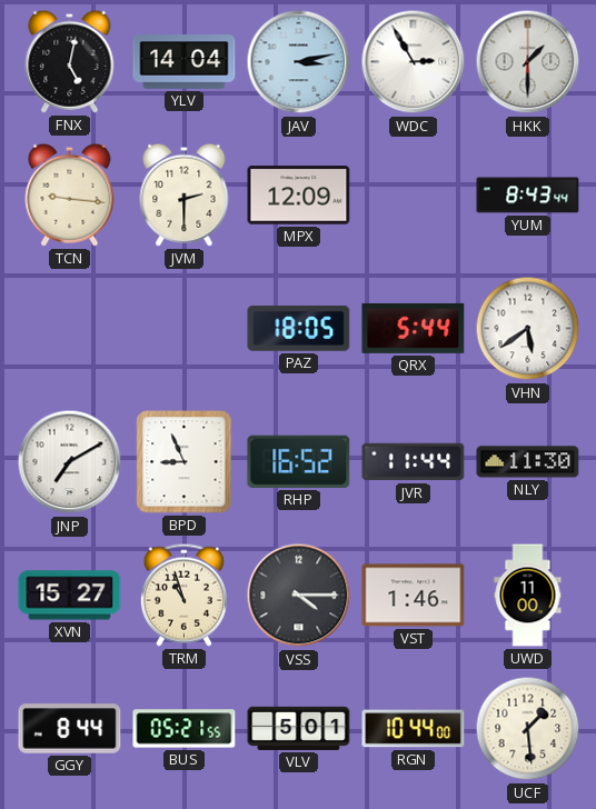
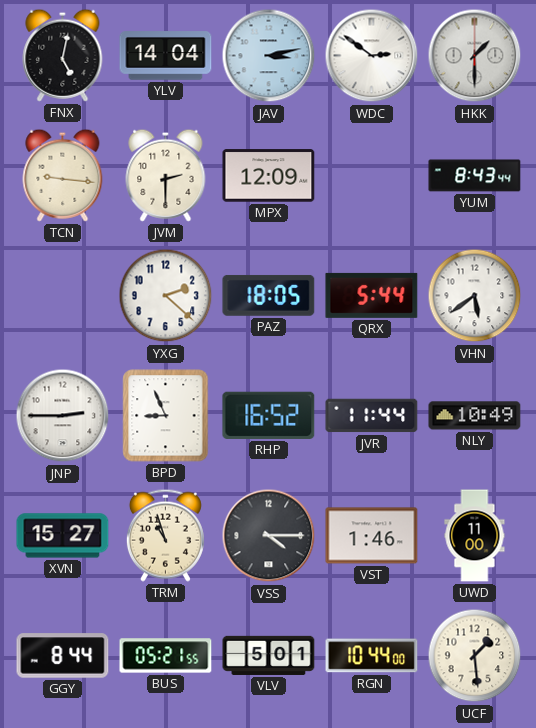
WDC: 2:55 -> 2:51
YXG: none -> 2:22
JNP: 7:10 -> 2:45
NLY: 11:30 -> 10:49
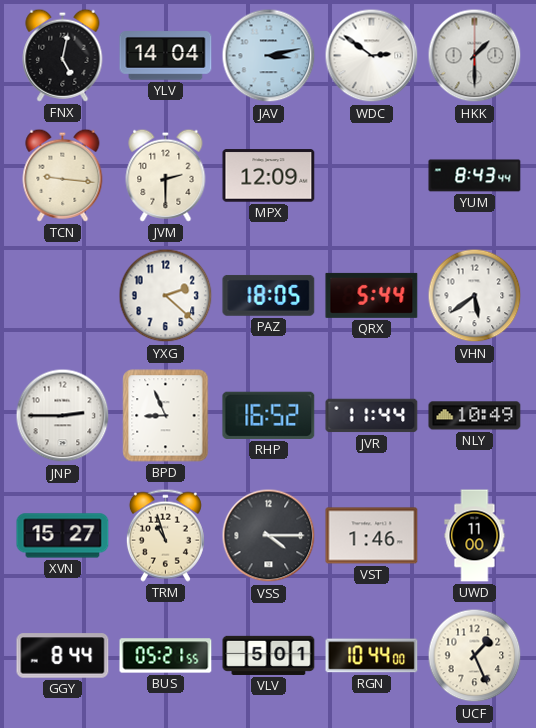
UCF: 1:29 -> 1:26
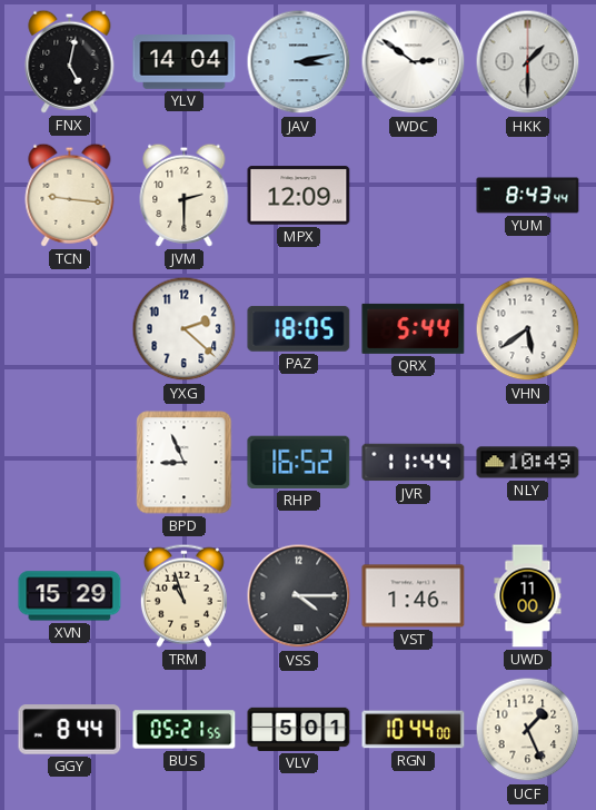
JNP: 2:45 -> none
XVN: 15:27 -> 15:29
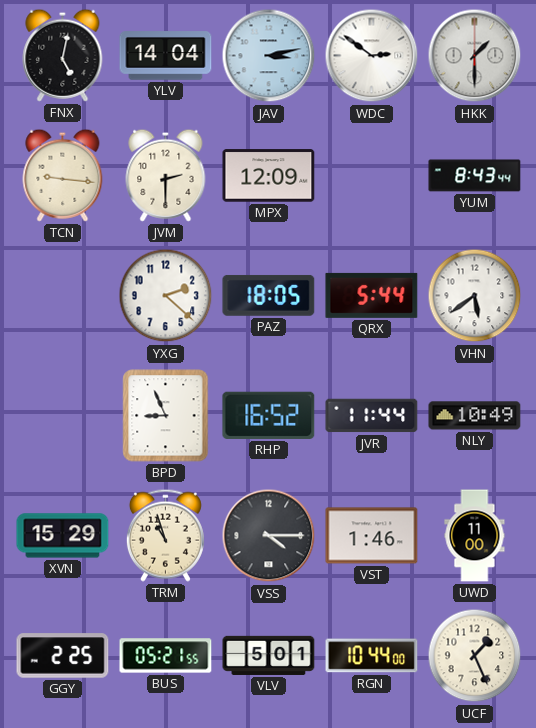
GGY: 8:44 -> 2:25
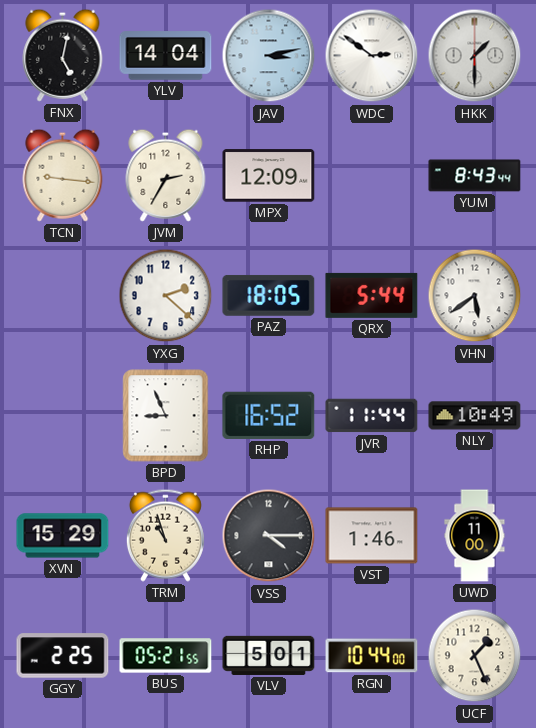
JVM: 2:30 -> 2:35
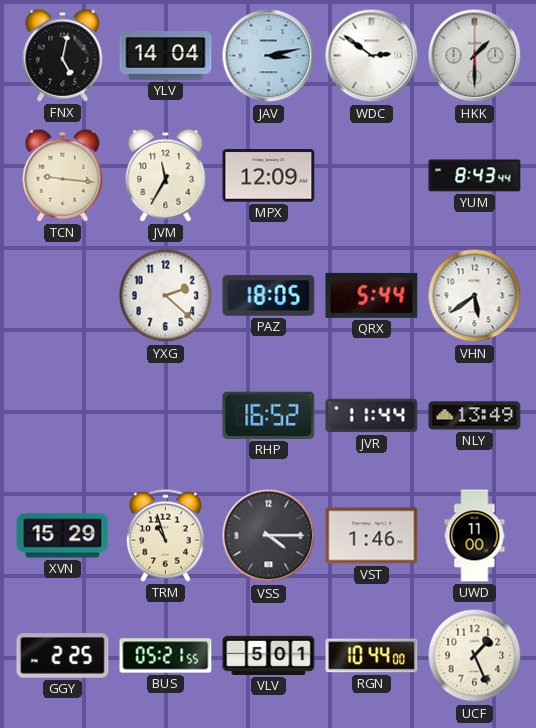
JVM: 2:35 -> 11:35
BPD: 8:56 -> none
NLY: 10:49 -> 13:49
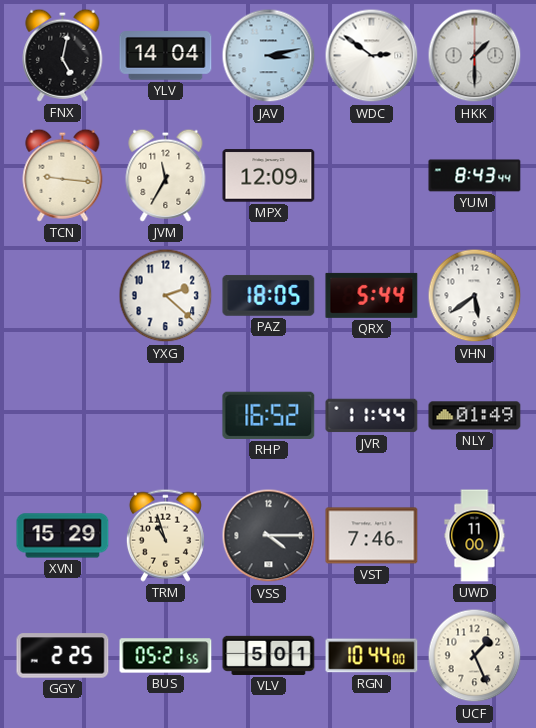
NLY: 13:49 -> 01:49
VST: 1:46 -> 7:46
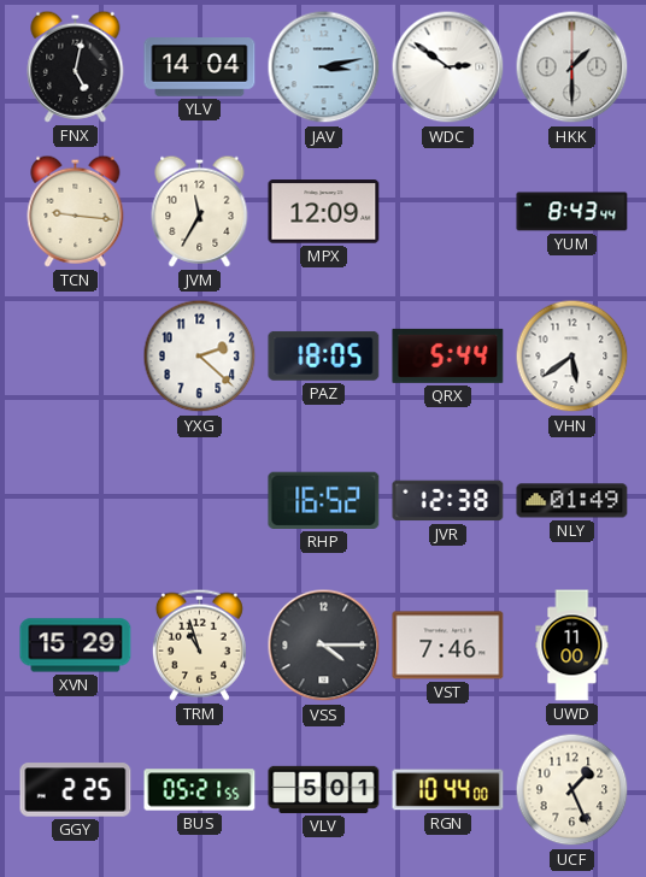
JVR: 11:44 -> 12:38
